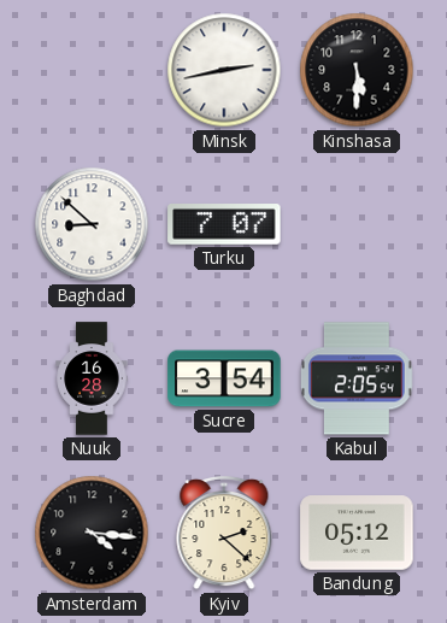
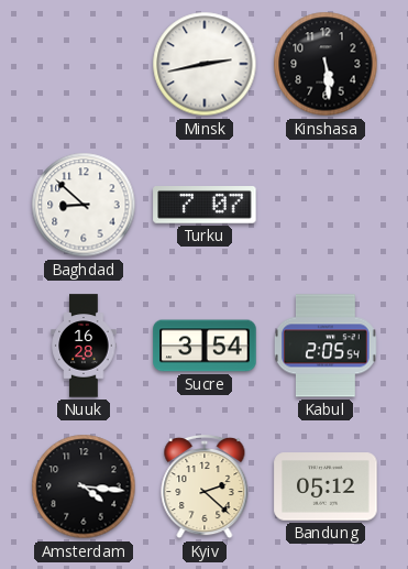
Kinshasa: 5:30 -> 5:29
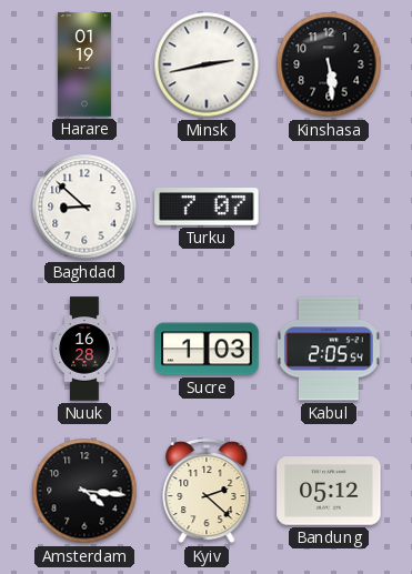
Harare: none -> 01:19
Sucre: 3:54 -> 1:03
